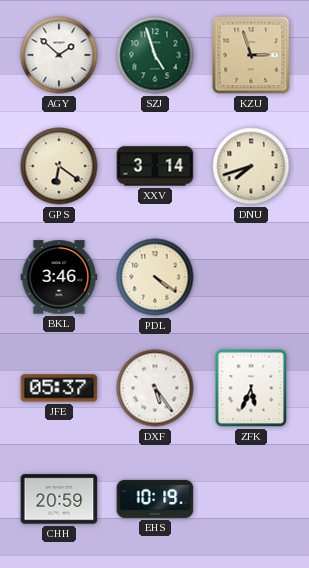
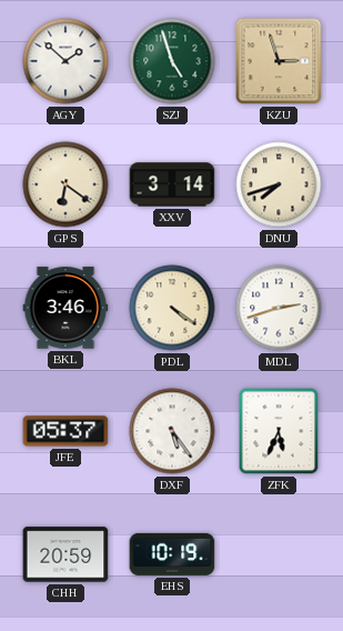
MDL: none -> 2:42
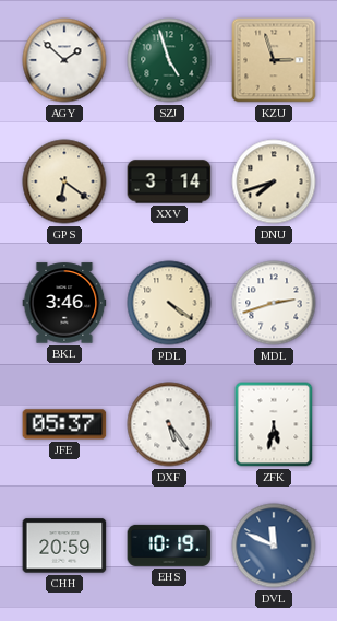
ZFK: 5:34 -> 5:32
DVL: none -> 11:49
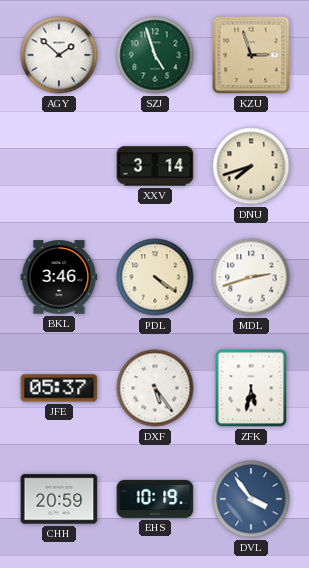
GPS: 6:21 -> none
DVL: 11:49 -> 3:54
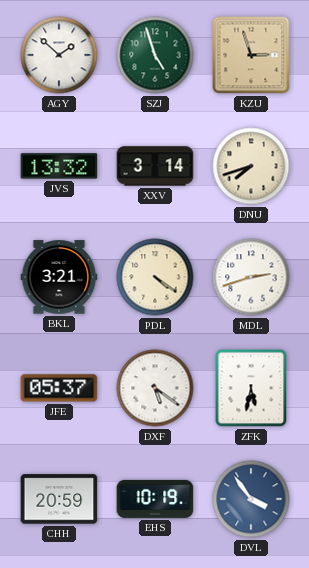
JVS: none -> 13:32
BKL: 3:46 -> 3:21
DXF: 5:24 -> 5:21
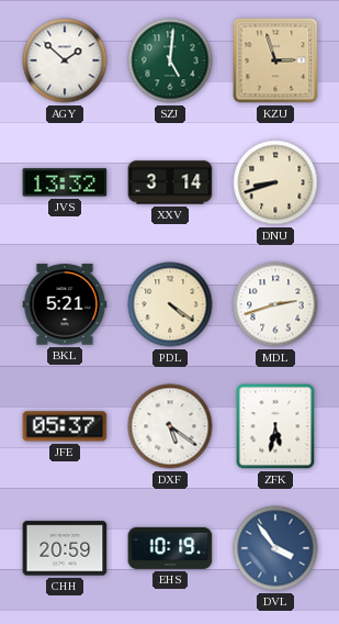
SZJ: 4:57 -> 5:01
DNU: 7:42 -> 8:42
BKL: 3:21 -> 5:21
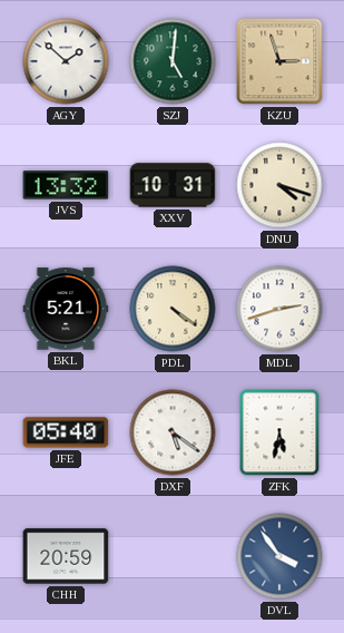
XXV: 3:14 -> 10:31
DNU: 8:42 -> 4:18
JFE: 05:37 -> 05:40
EHS: 10:19 -> none
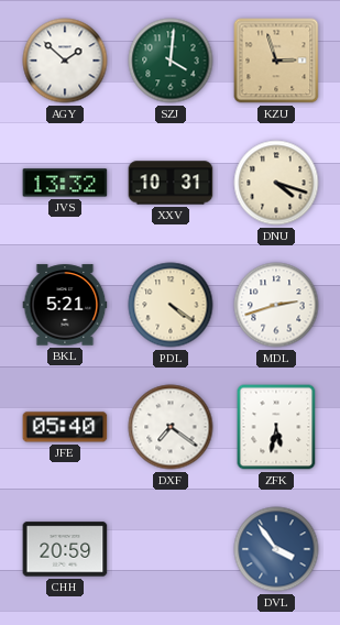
SZJ: 5:01 -> 4:01
DXF: 5:21 -> 7:21
